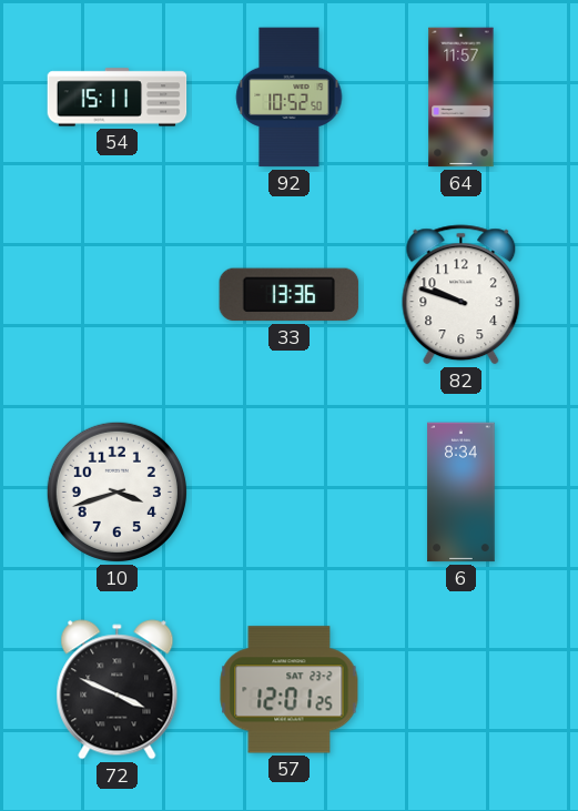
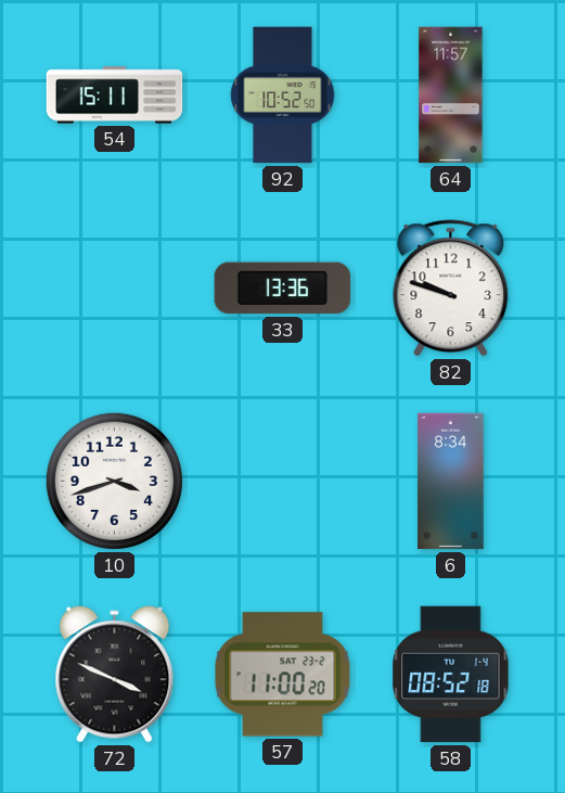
57: 12:01 -> 11:00
58: none -> 08:52
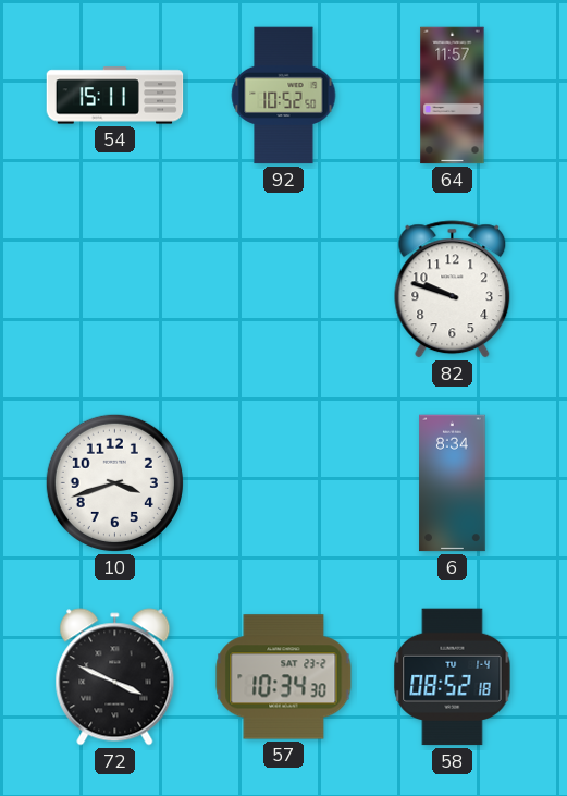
33: 13:36 -> none
57: 11:00 -> 10:34
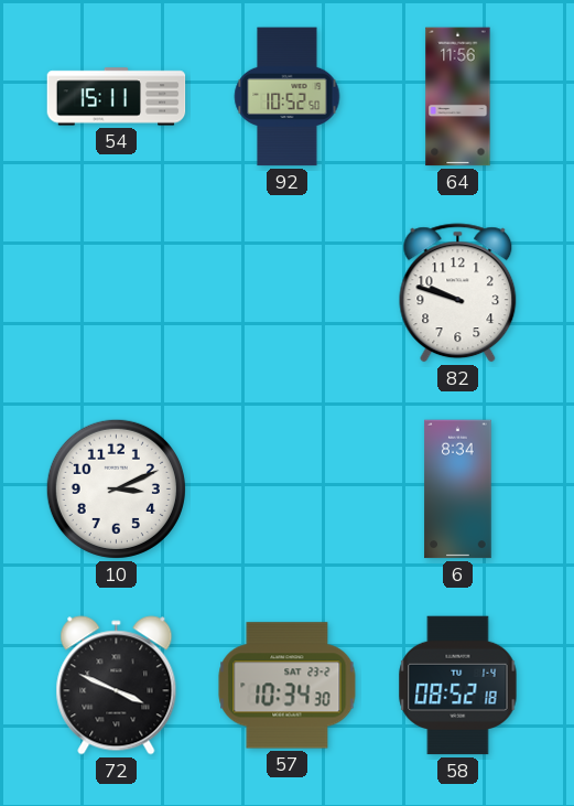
64: 11:57 -> 11:56
10: 3:42 -> 3:11
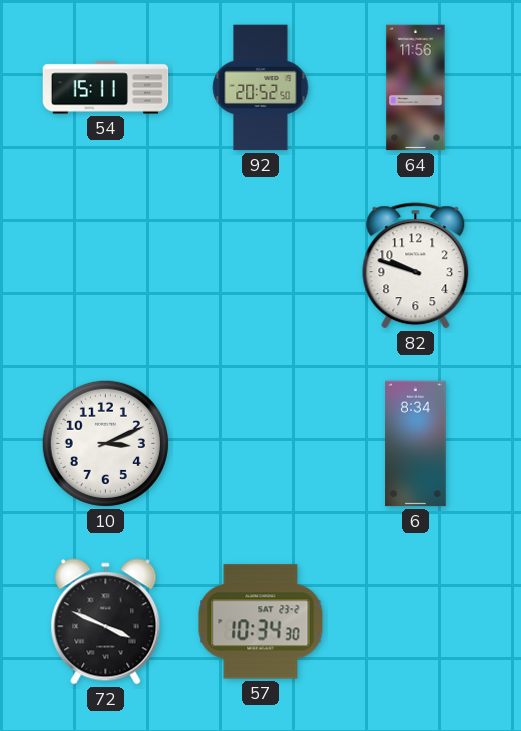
92: 10:52 -> 20:52
58: 08:52 -> none
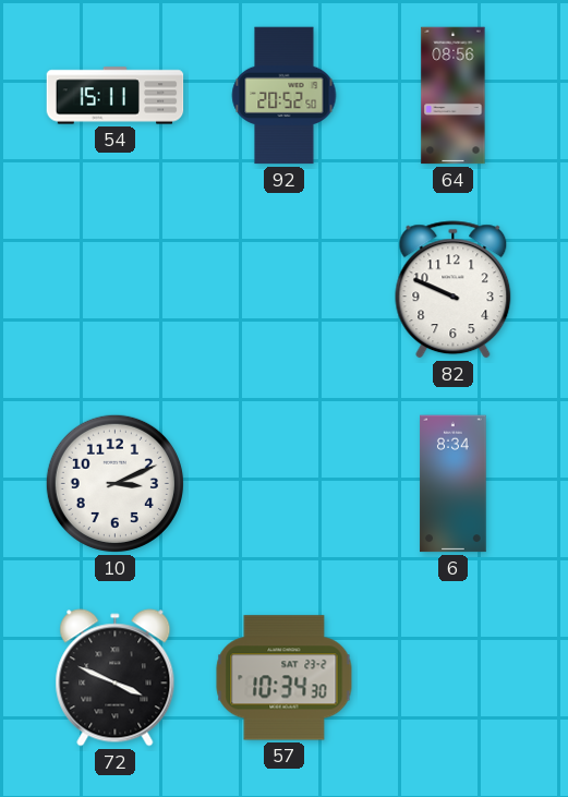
64: 11:56 -> 08:56
82: 9:48 -> 9:49
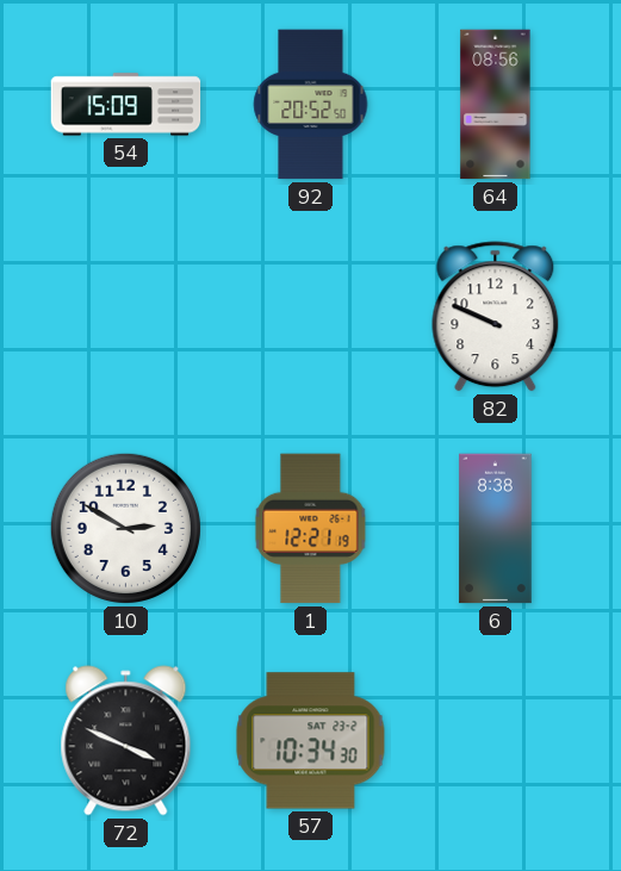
54: 15:11 -> 15:09
10: 3:11 -> 2:50
1: none -> 12:21
6: 8:34 -> 8:38
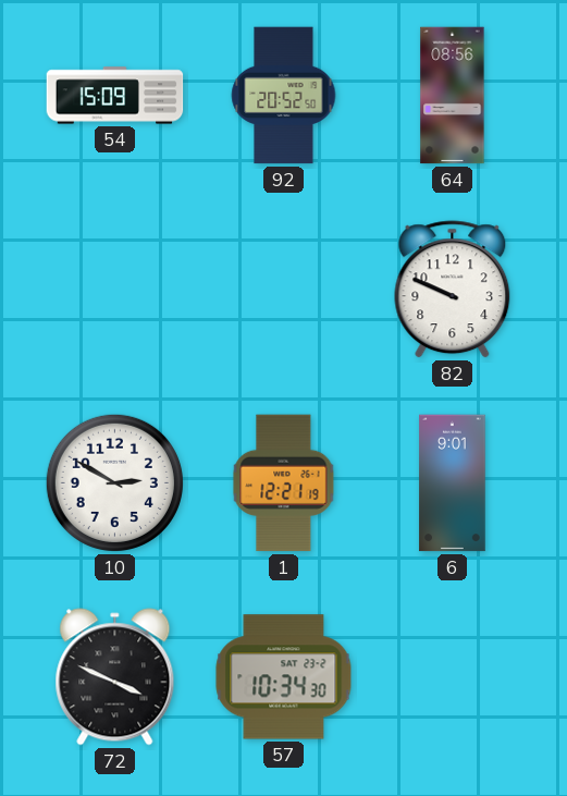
6: 8:38 -> 9:01
